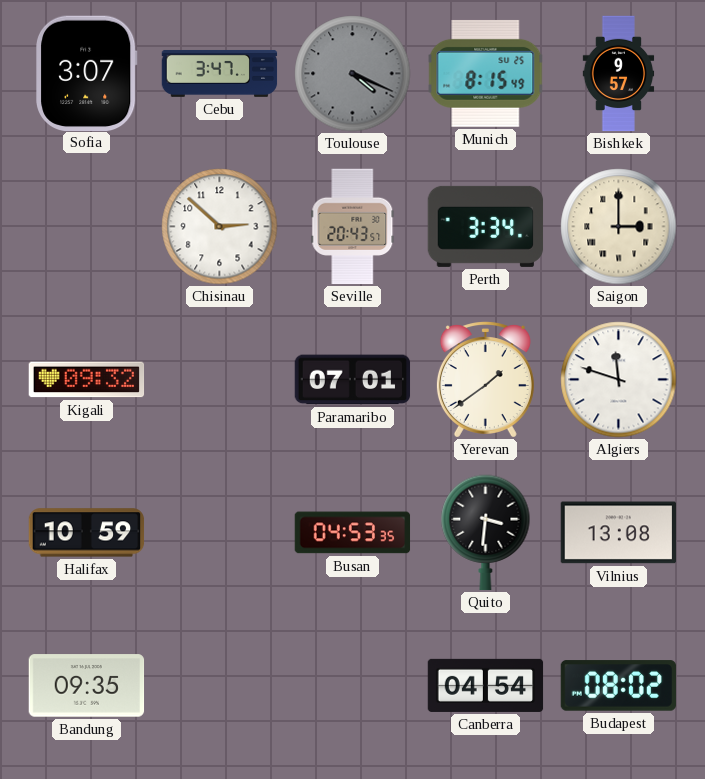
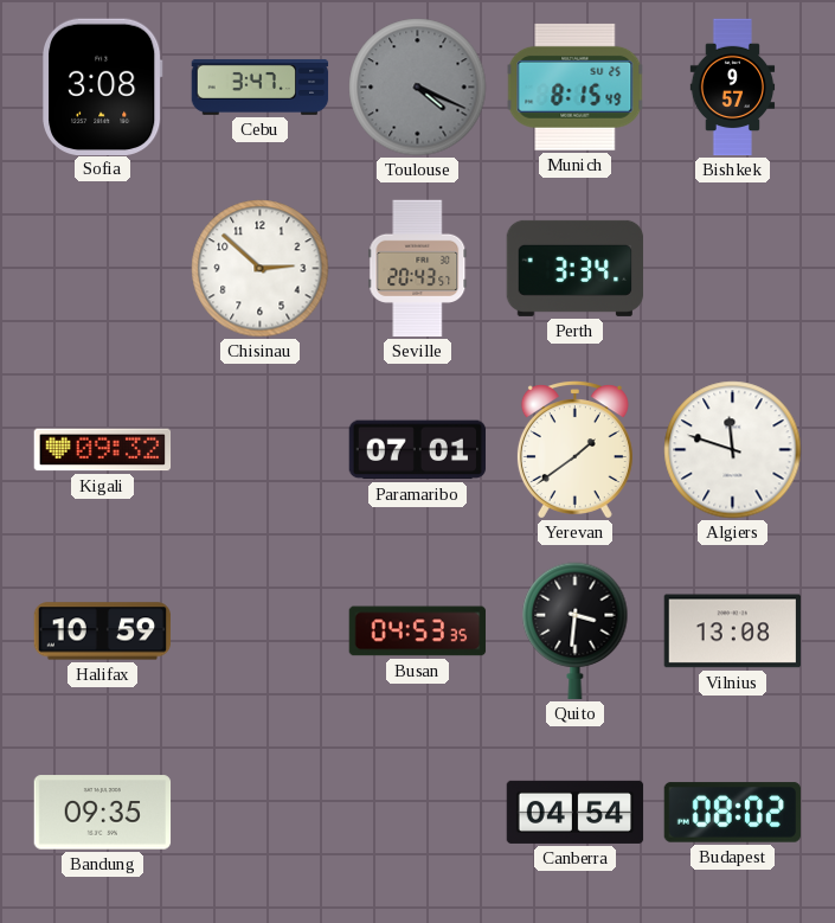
Sofia: 3:07 -> 3:08
Saigon: 3:00 -> none
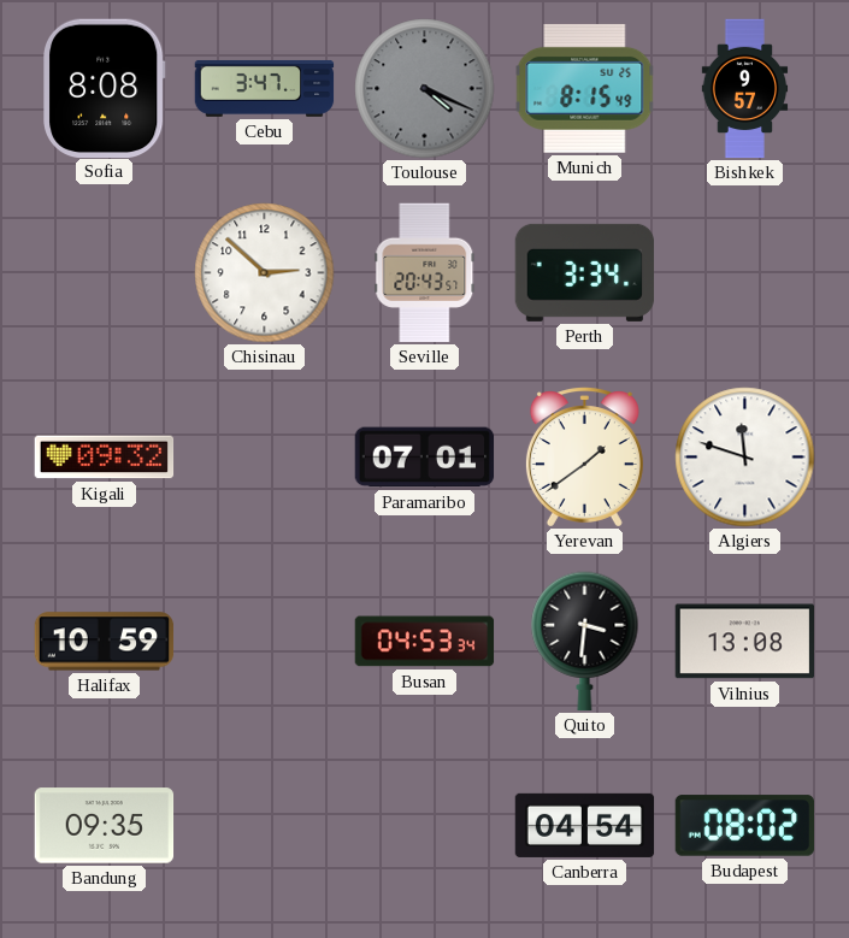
Sofia: 3:08 -> 8:08
Busan: 04:53:35 -> 04:53:34
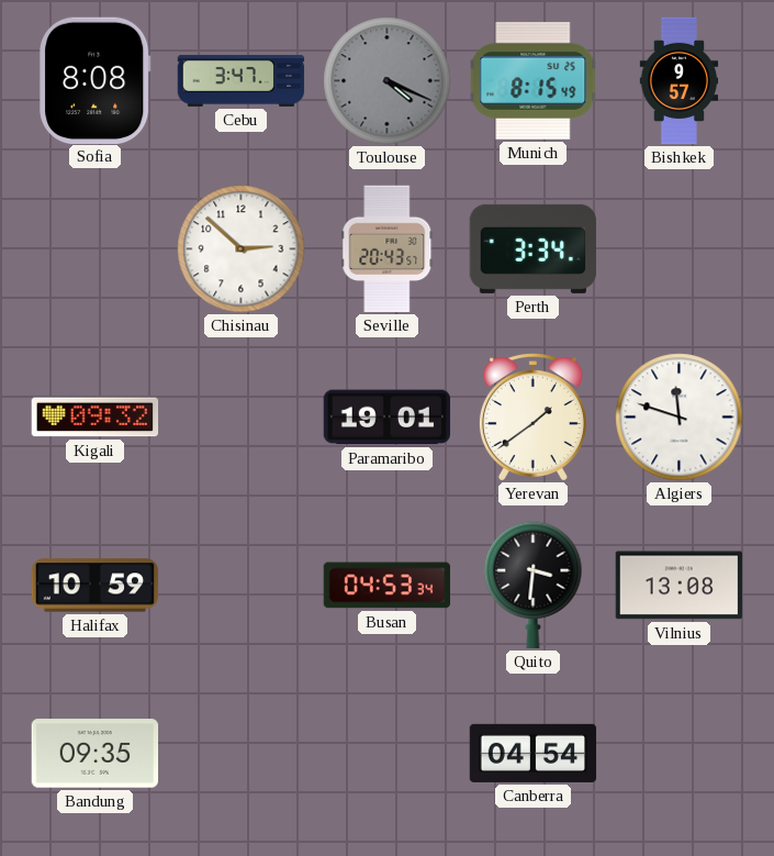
Paramaribo: 07:01 -> 19:01
Budapest: 08:02 -> none
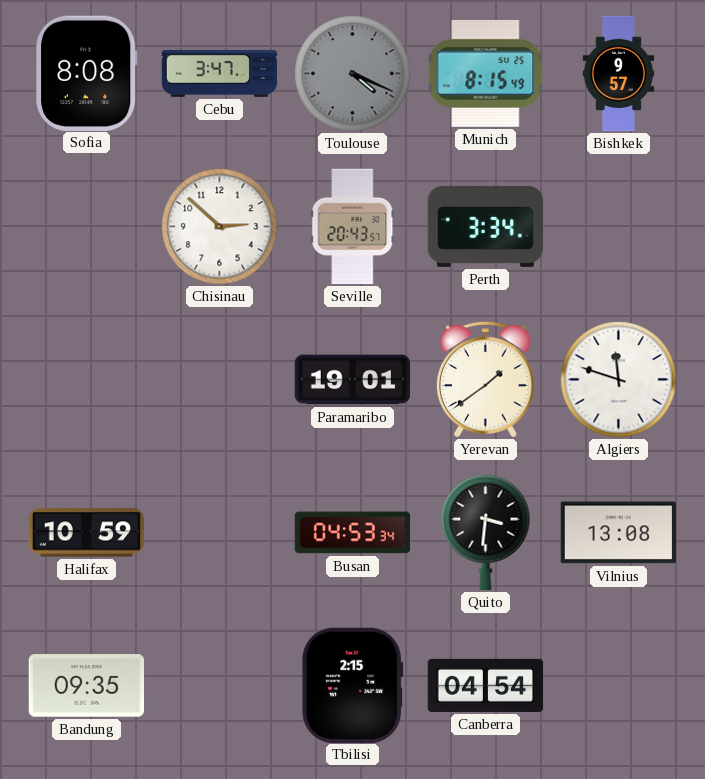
Kigali: 09:32 -> none
Tbilisi: none -> 2:15
